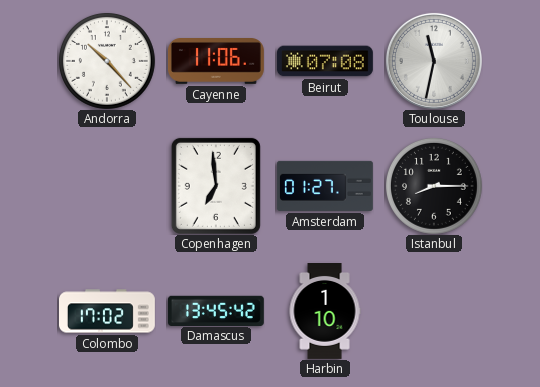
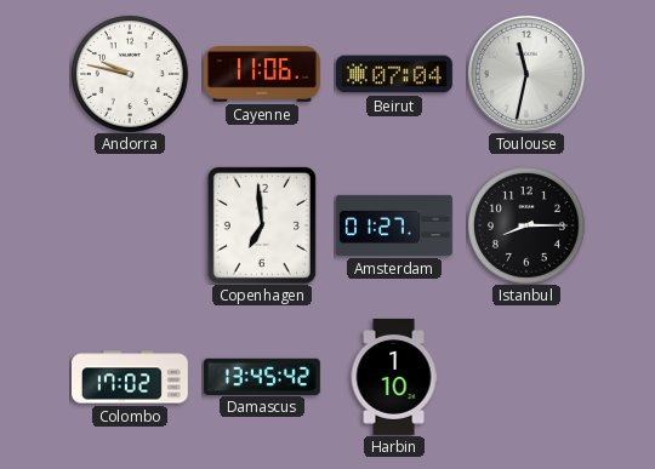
Andorra: 10:23 -> 9:47
Beirut: 07:08 -> 07:04
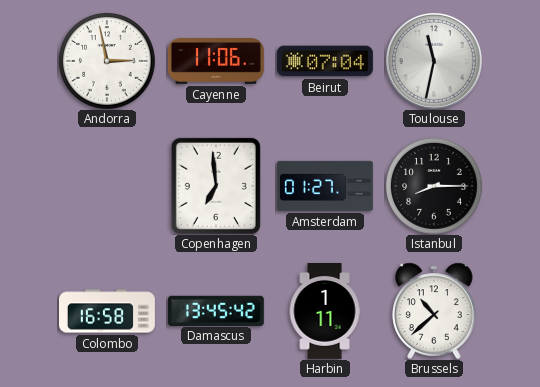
Andorra: 9:47 -> 2:58
Colombo: 17:02 -> 16:58
Harbin: 1:10 -> 1:11
Brussels: none -> 10:38
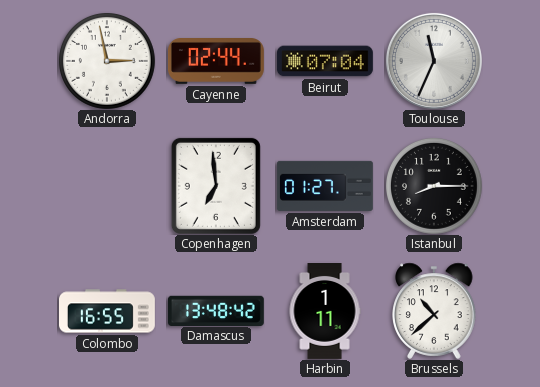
Cayenne: 11:06 -> 02:44
Toulouse: 11:32 -> 11:34
Colombo: 16:58 -> 16:55
Damascus: 13:45 -> 13:48
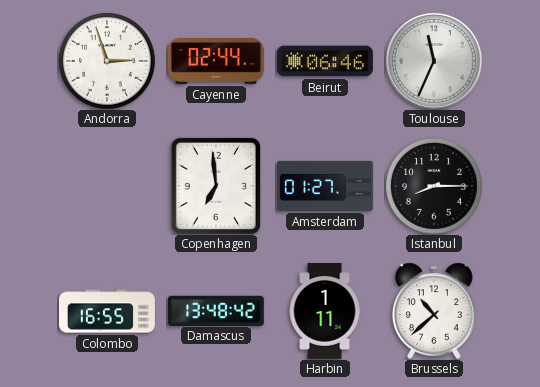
Andorra: 2:58 -> 2:57
Beirut: 07:04 -> 06:46
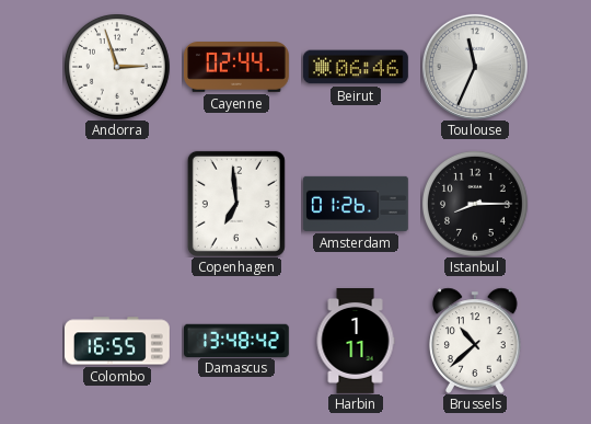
Amsterdam: 01:27 -> 01:26
